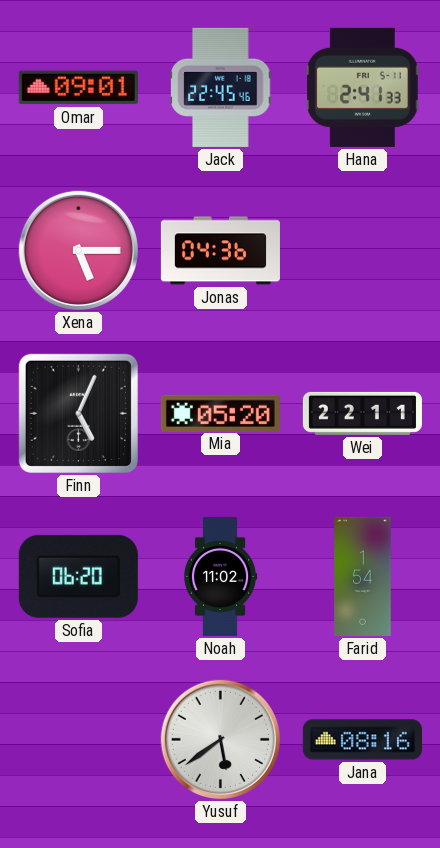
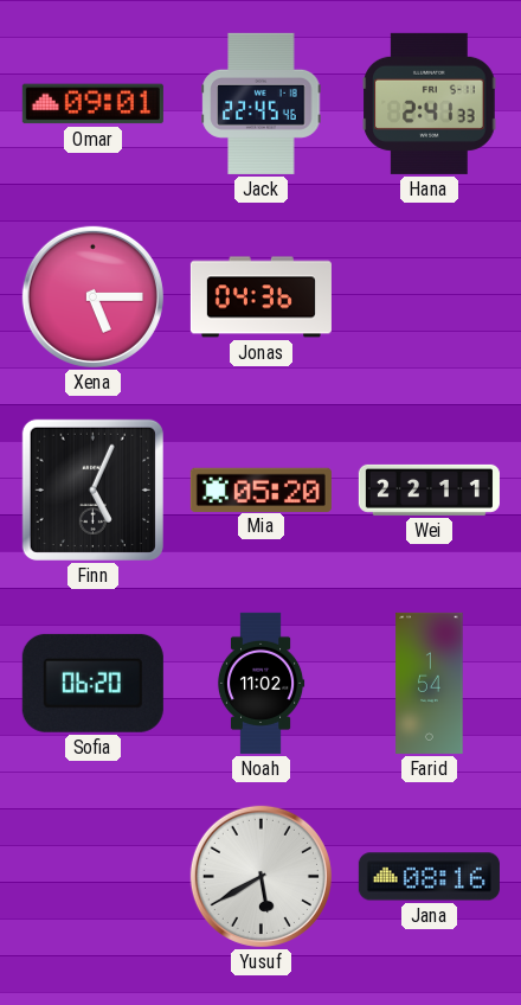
Yusuf: 5:39 -> 5:40
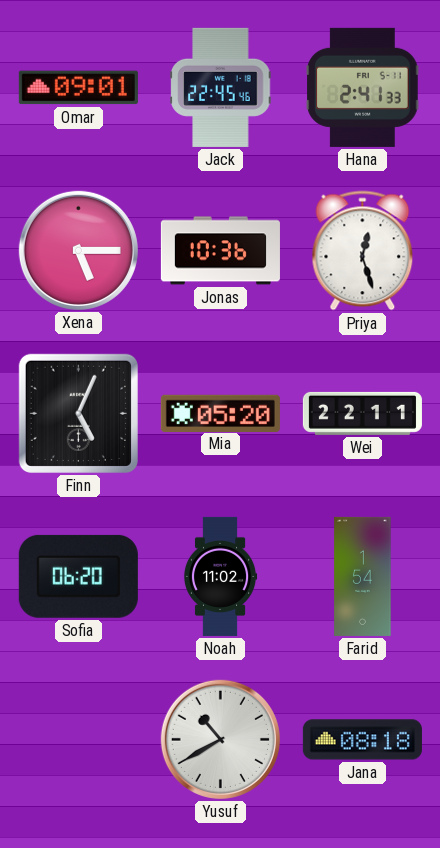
Jonas: 04:36 -> 10:36
Priya: none -> 12:27
Yusuf: 5:40 -> 10:40
Jana: 08:16 -> 08:18
